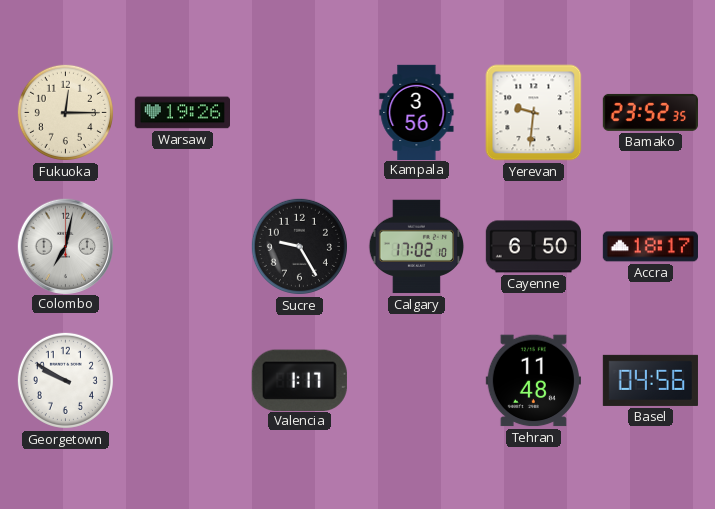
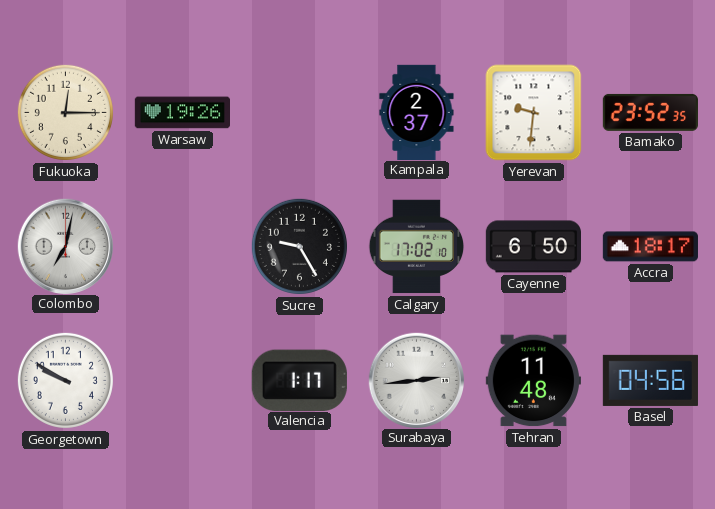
Kampala: 3:56 -> 2:37
Surabaya: none -> 2:44
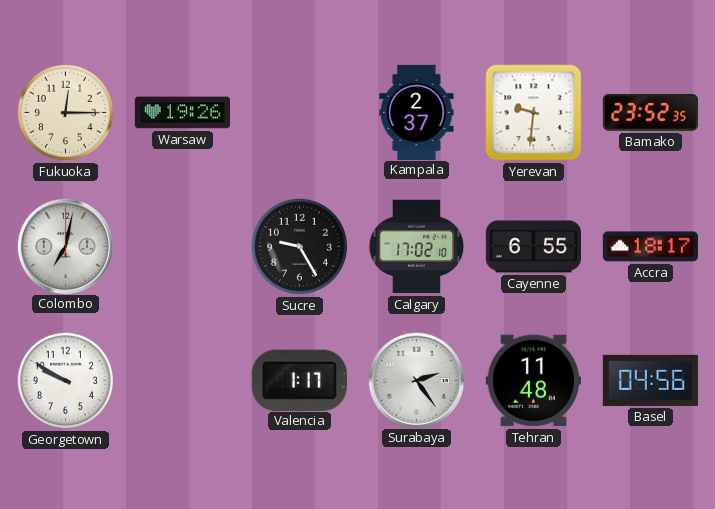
Cayenne: 6:50 -> 6:55
Surabaya: 2:44 -> 2:24
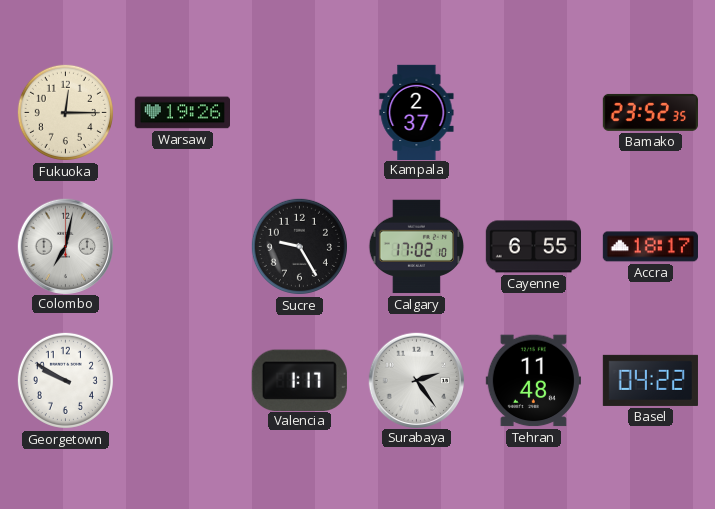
Yerevan: 9:31 -> none
Basel: 04:56 -> 04:22
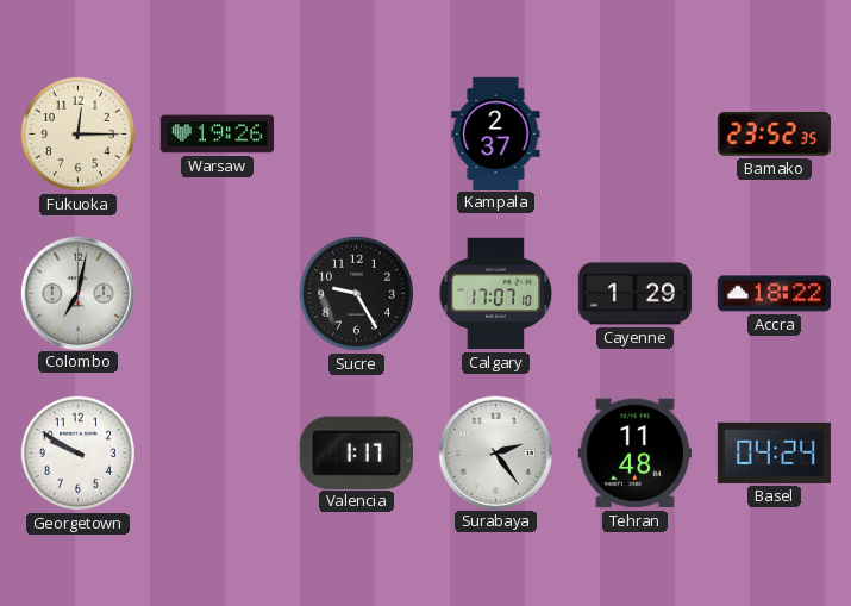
Calgary: 17:02 -> 17:07
Cayenne: 6:55 -> 1:29
Accra: 18:17 -> 18:22
Basel: 04:22 -> 04:24
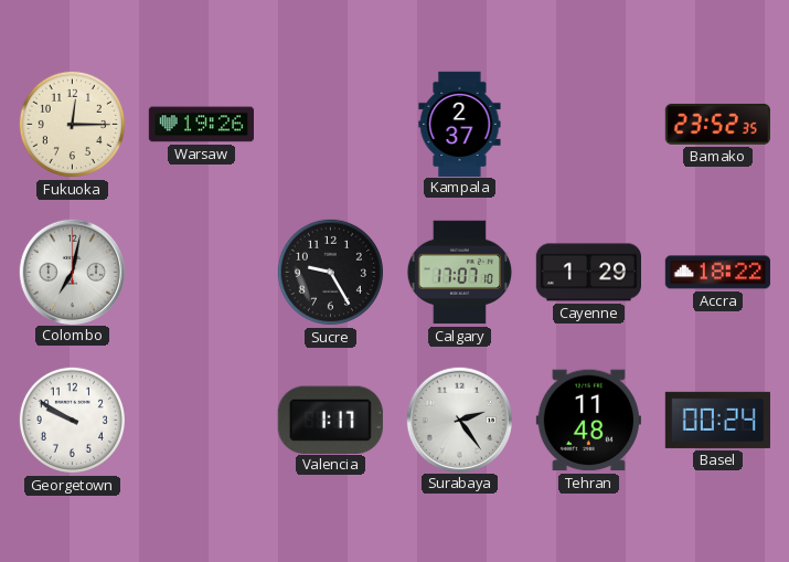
Basel: 04:24 -> 00:24
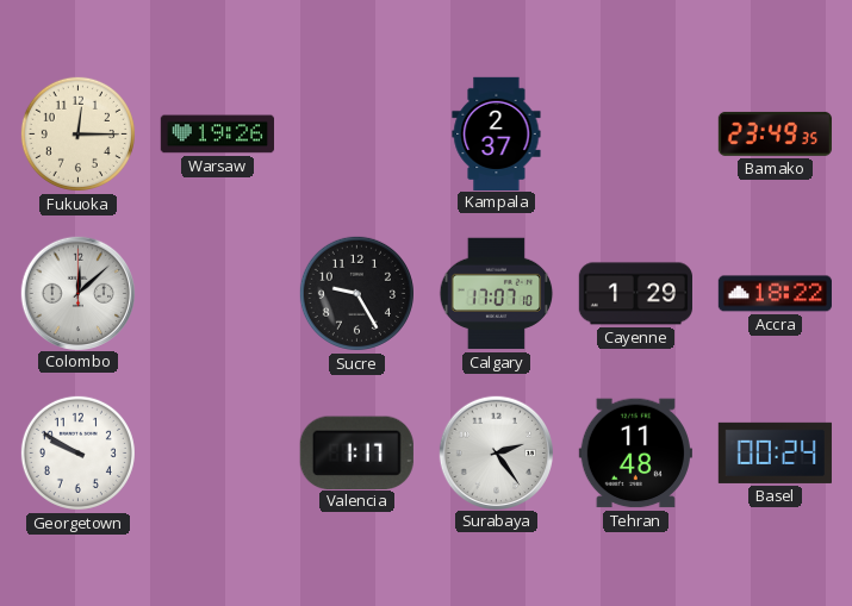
Bamako: 23:52 -> 23:49
Colombo: 7:02 -> 12:08
